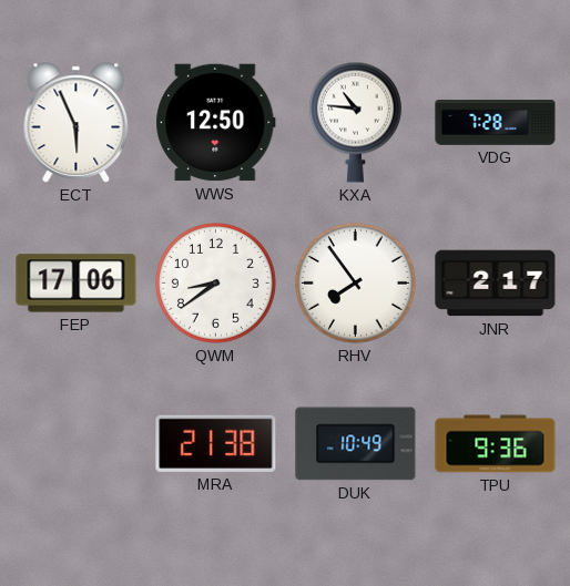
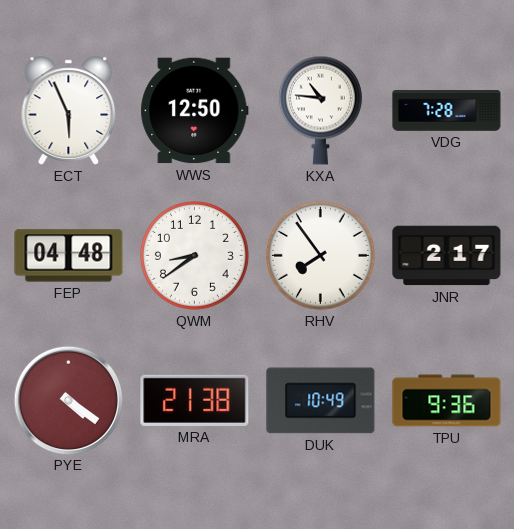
FEP: 17:06 -> 04:48
PYE: none -> 4:21
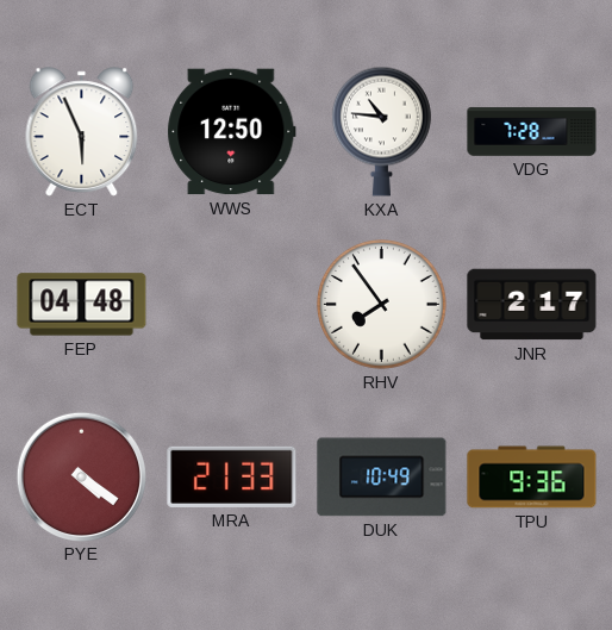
QWM: 8:39 -> none
MRA: 21:38 -> 21:33
